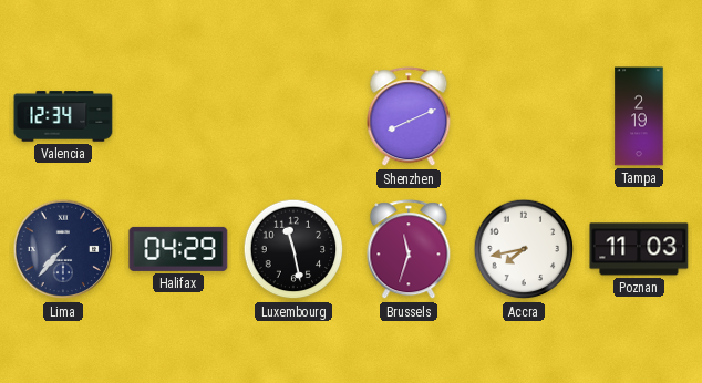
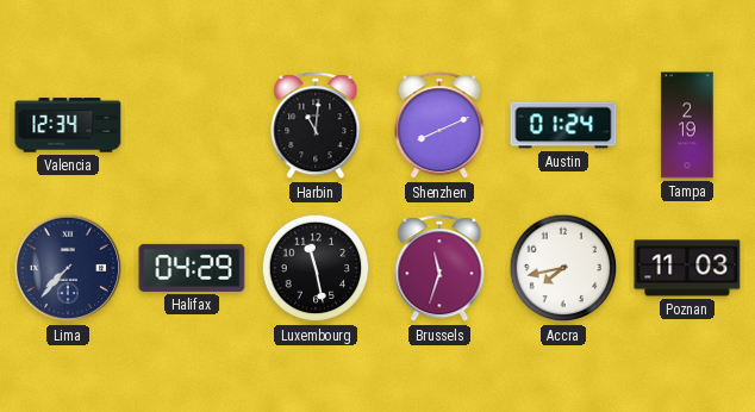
Harbin: none -> 11:01
Austin: none -> 01:24
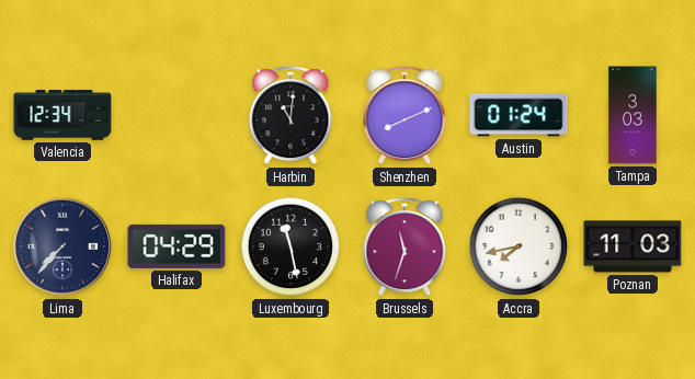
Tampa: 2:19 -> 3:03
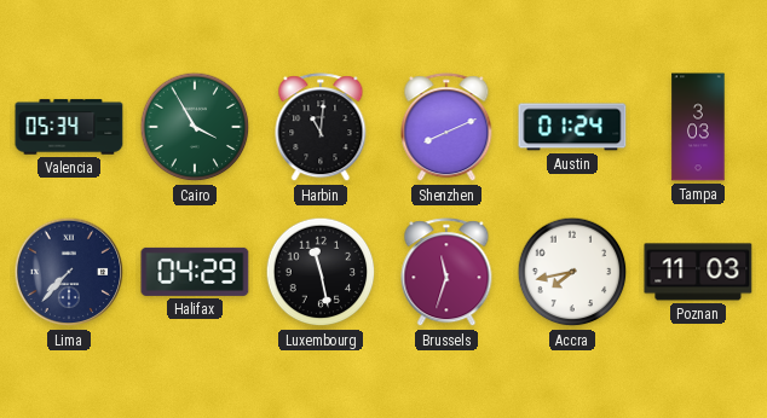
Valencia: 12:34 -> 05:34
Cairo: none -> 3:55
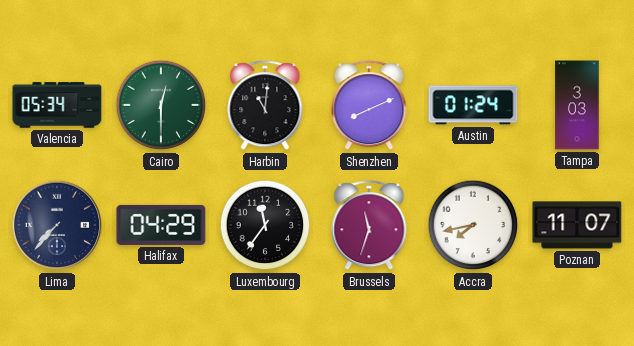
Cairo: 3:55 -> 12:30
Luxembourg: 11:28 -> 11:36
Poznan: 11:03 -> 11:07
